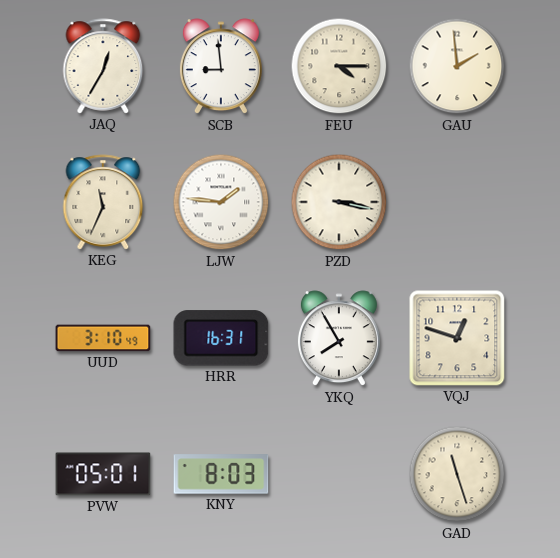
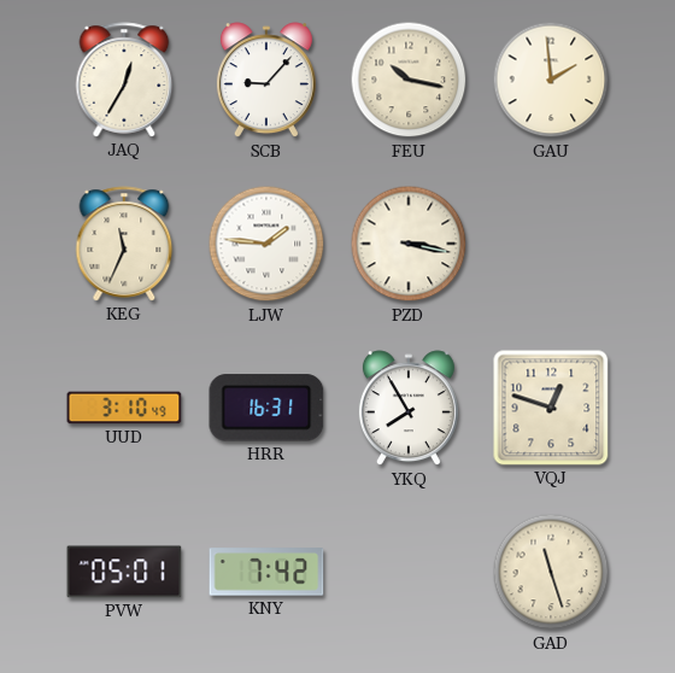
SCB: 8:59 -> 9:07
FEU: 4:15 -> 10:17
KNY: 8:03 -> 7:42
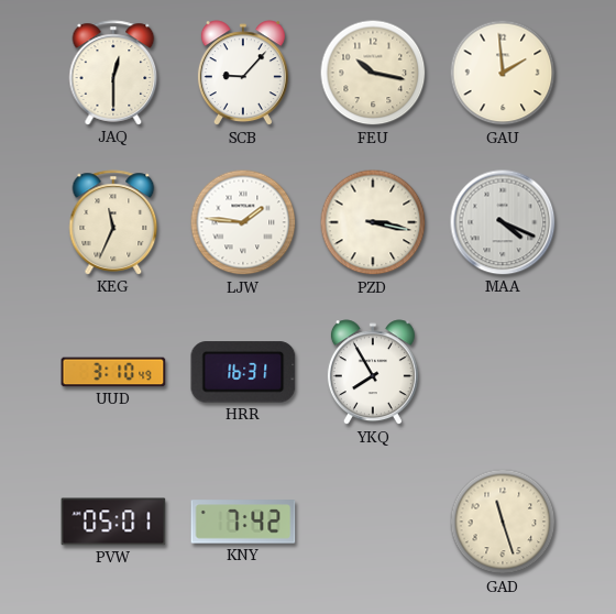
JAQ: 12:35 -> 12:30
MAA: none -> 4:19
VQJ: 12:48 -> none
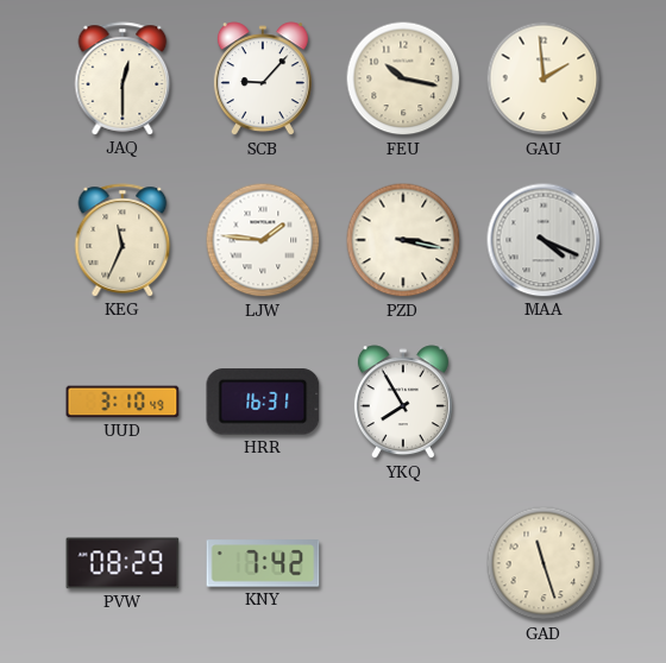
PVW: 05:01 -> 08:29
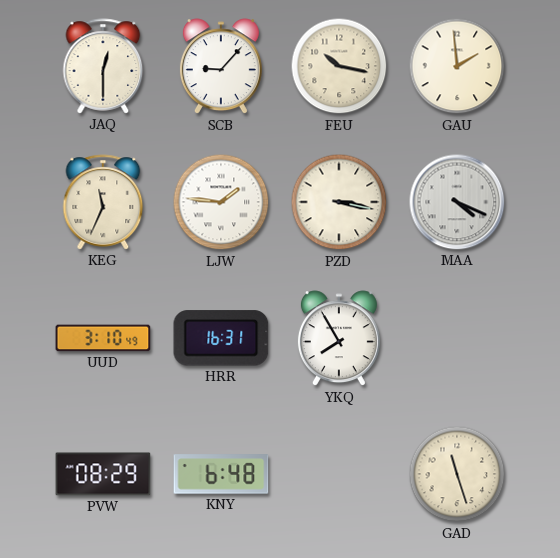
KNY: 7:42 -> 6:48
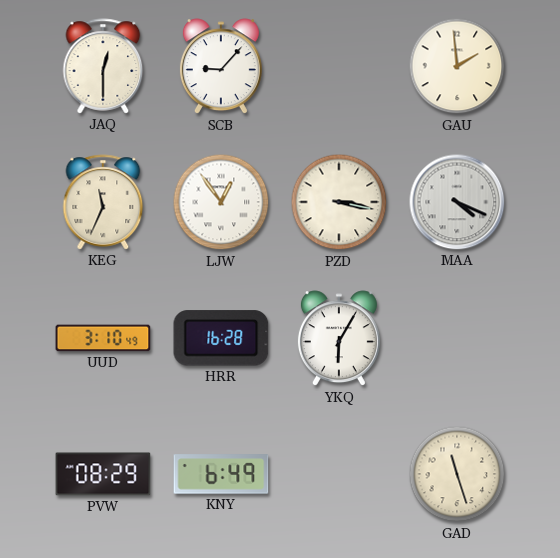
FEU: 10:17 -> none
LJW: 1:46 -> 12:54
HRR: 16:31 -> 16:28
YKQ: 7:55 -> 6:05
KNY: 6:48 -> 6:49
